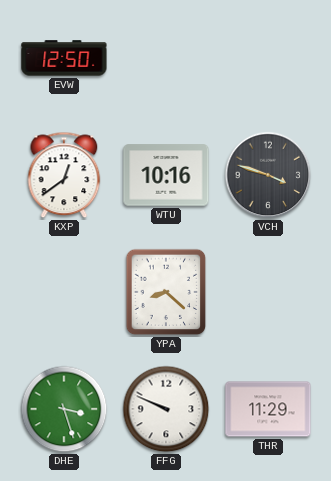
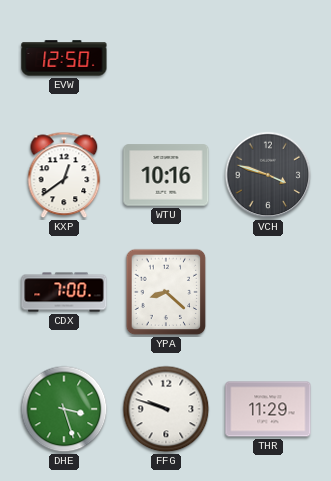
CDX: none -> 7:00
FFG: 9:49 -> 9:48
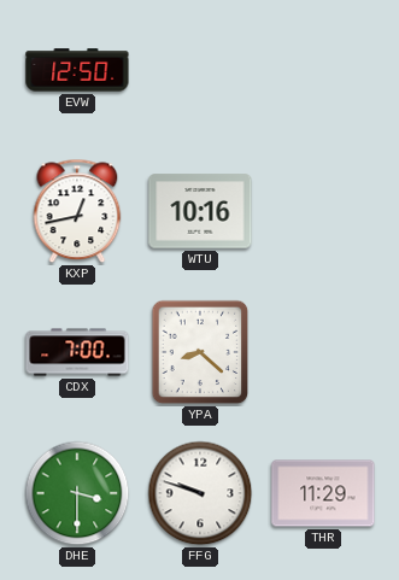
KXP: 12:39 -> 12:43
VCH: 3:48 -> none
DHE: 3:27 -> 3:30
